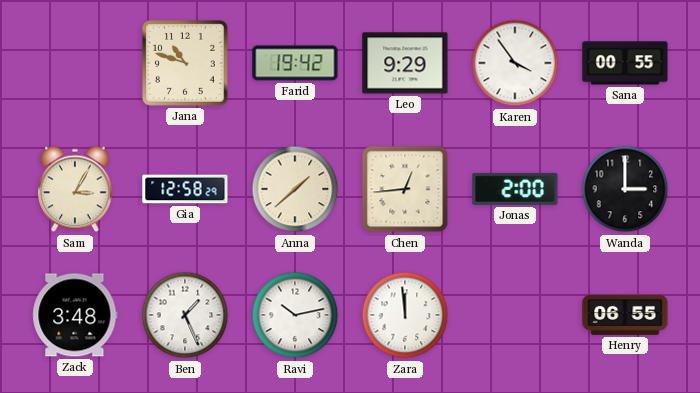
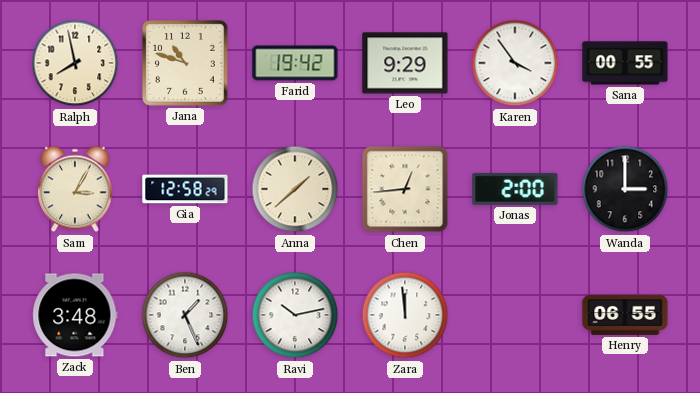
Ralph: none -> 7:58
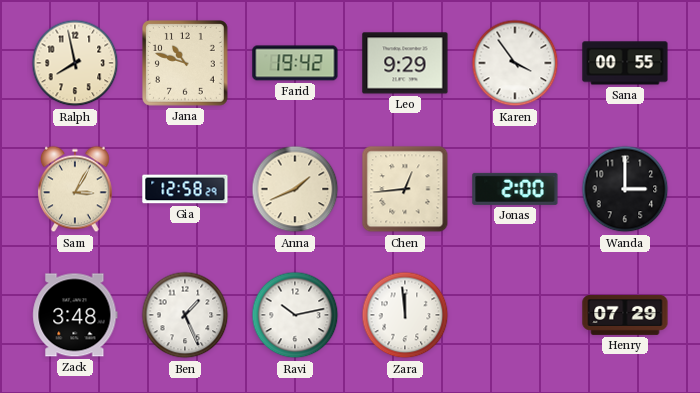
Anna: 1:38 -> 1:41
Henry: 06:55 -> 07:29
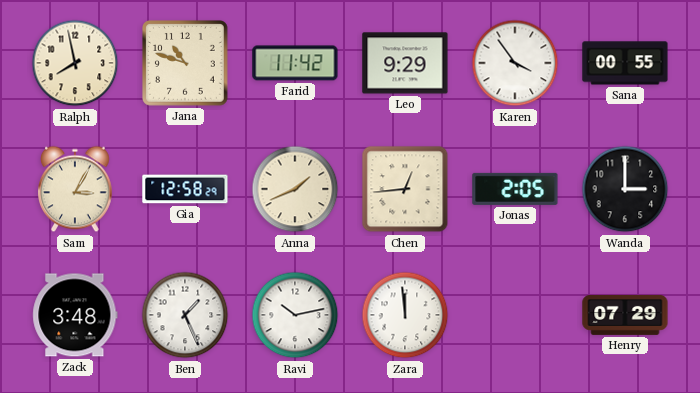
Farid: 19:42 -> 11:42
Jonas: 2:00 -> 2:05
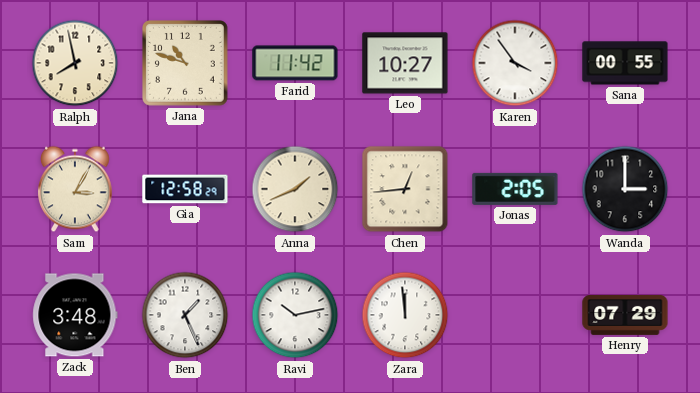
Leo: 9:29 -> 10:27
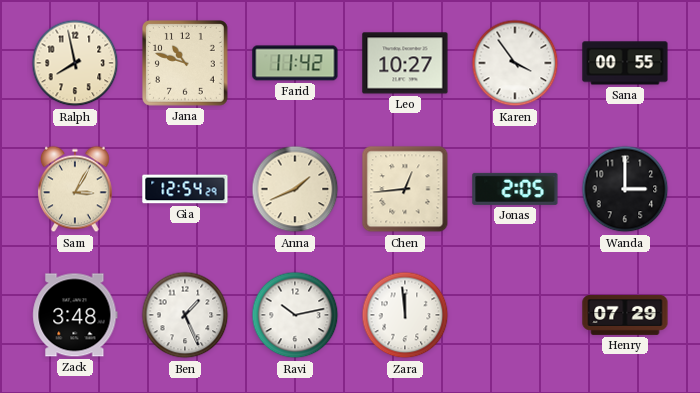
Gia: 12:58 -> 12:54
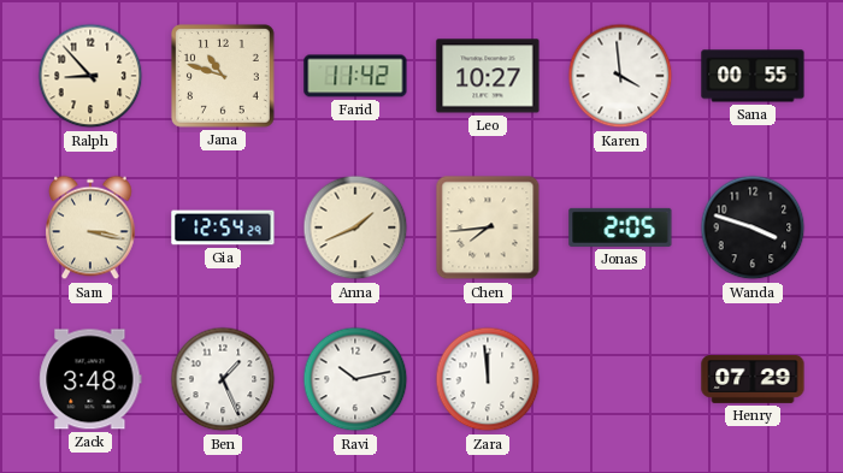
Ralph: 7:58 -> 8:53
Karen: 3:54 -> 3:59
Sam: 3:05 -> 3:17
Chen: 12:44 -> 7:44
Wanda: 3:00 -> 3:48
